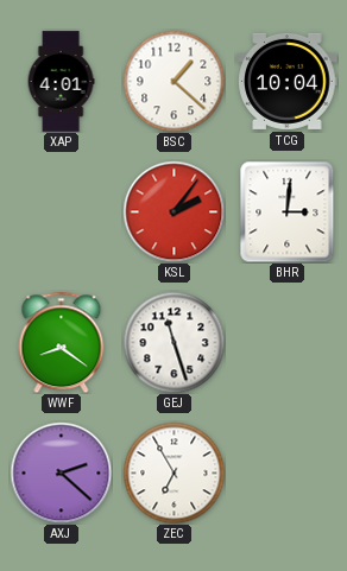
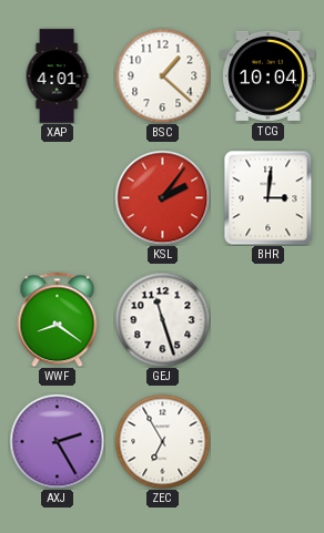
AXJ: 2:22 -> 2:25
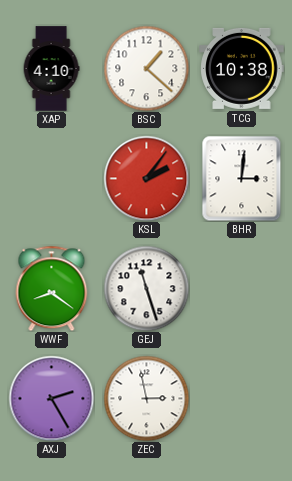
XAP: 4:01 -> 4:10
TCG: 10:04 -> 10:38
ZEC: 6:55 -> 2:58
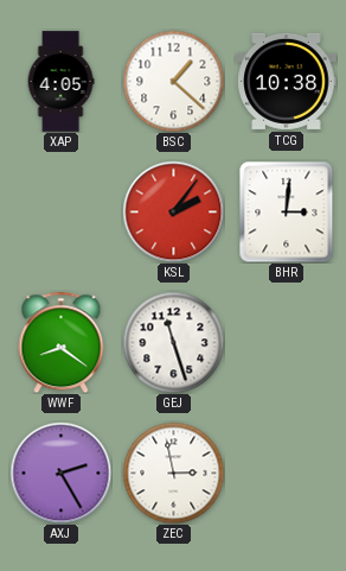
XAP: 4:10 -> 4:05
